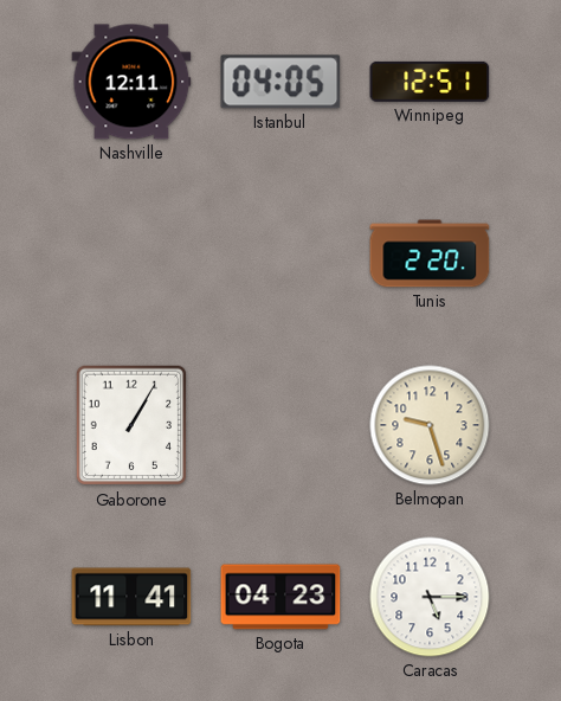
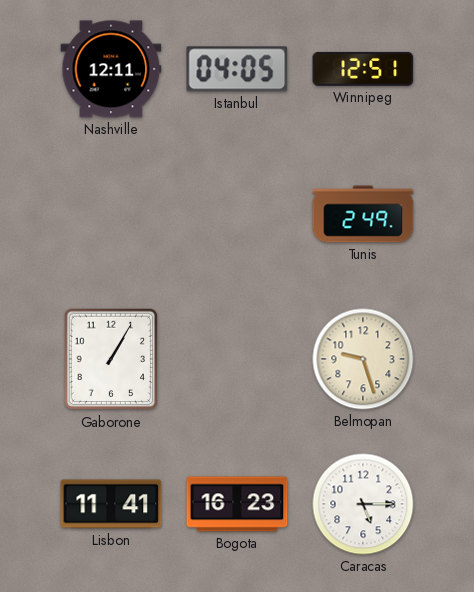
Tunis: 2:20 -> 2:49
Bogota: 04:23 -> 16:23
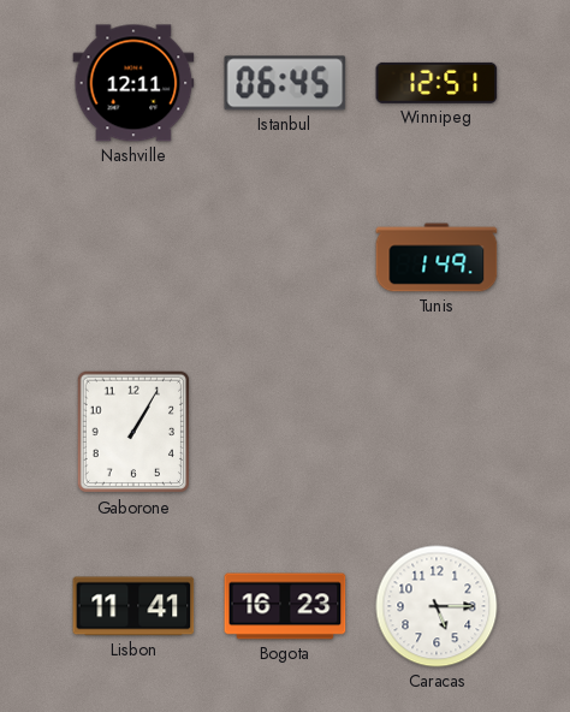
Istanbul: 04:05 -> 06:45
Tunis: 2:49 -> 1:49
Belmopan: 9:27 -> none
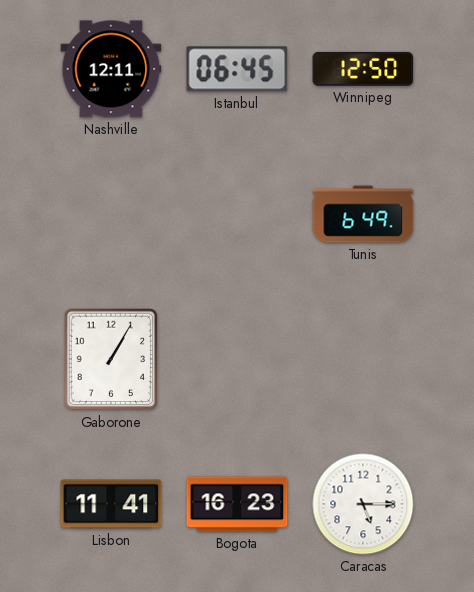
Winnipeg: 12:51 -> 12:50
Tunis: 1:49 -> 6:49
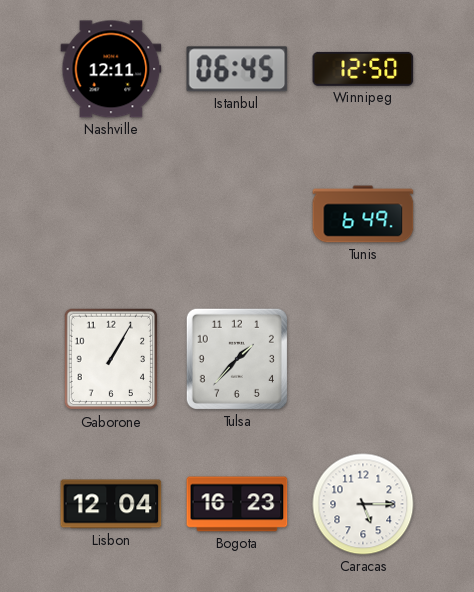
Tulsa: none -> 1:37
Lisbon: 11:41 -> 12:04
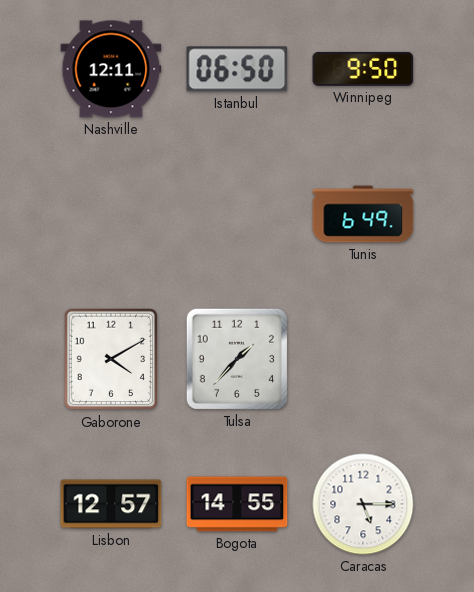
Istanbul: 06:45 -> 06:50
Winnipeg: 12:50 -> 9:50
Gaborone: 1:05 -> 4:10
Lisbon: 12:04 -> 12:57
Bogota: 16:23 -> 14:55
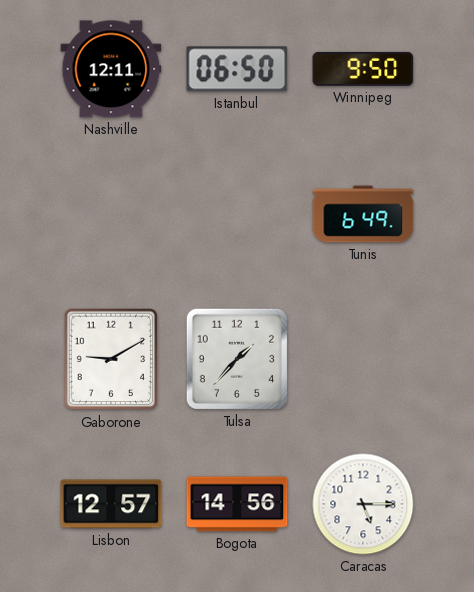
Gaborone: 4:10 -> 9:10
Bogota: 14:55 -> 14:56
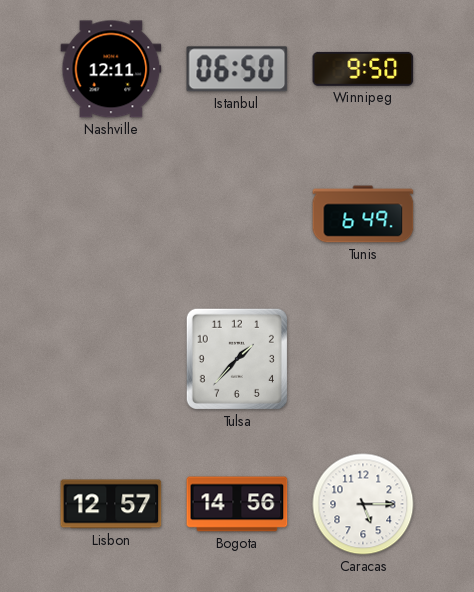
Gaborone: 9:10 -> none
